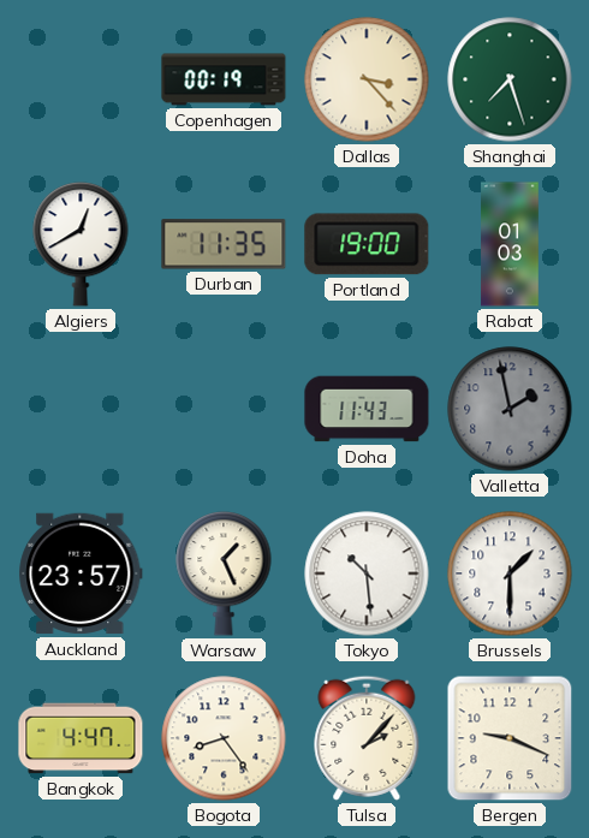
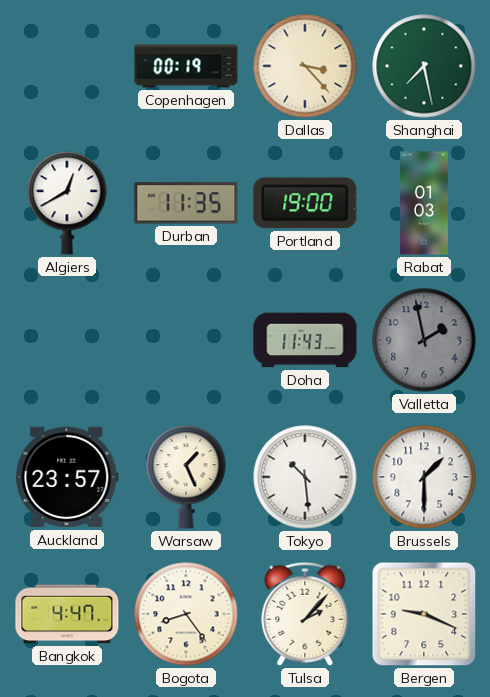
Shanghai: 7:27 -> 7:28
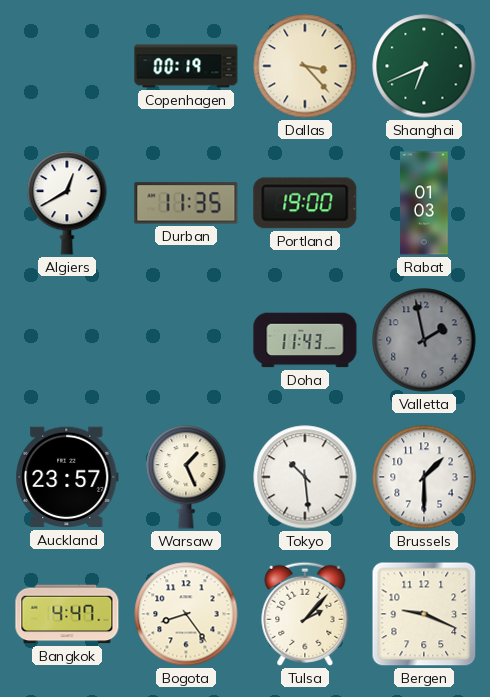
Shanghai: 7:28 -> 6:41
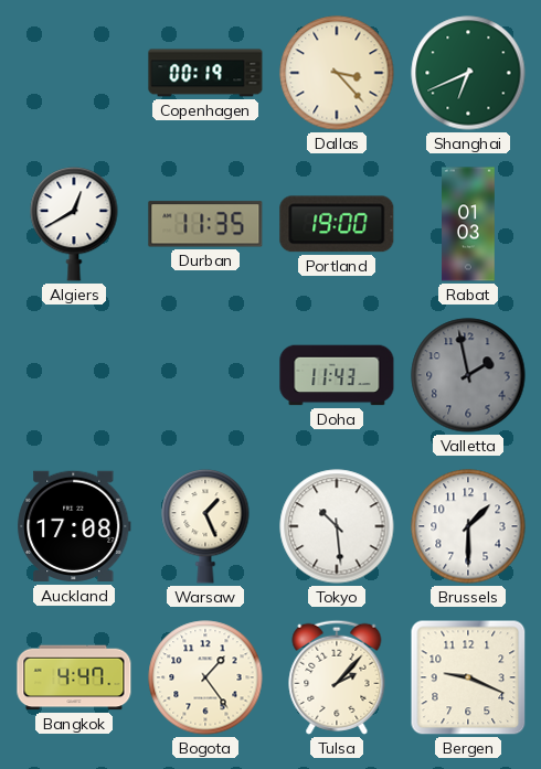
Auckland: 23:57 -> 17:08
Bogota: 8:24 -> 1:24
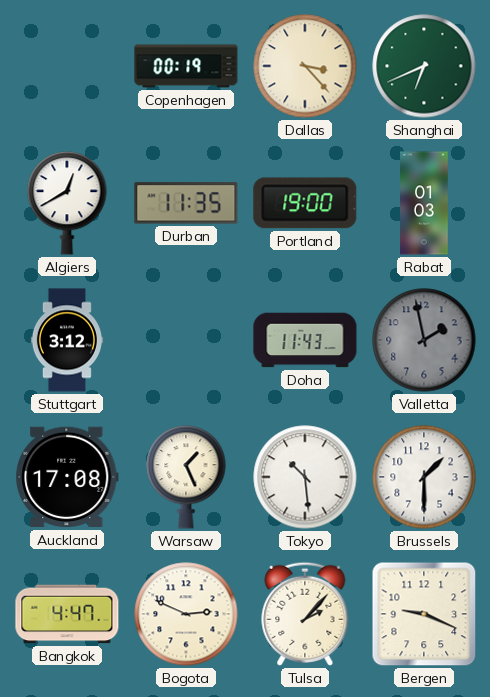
Stuttgart: none -> 3:12
Bogota: 1:24 -> 2:49
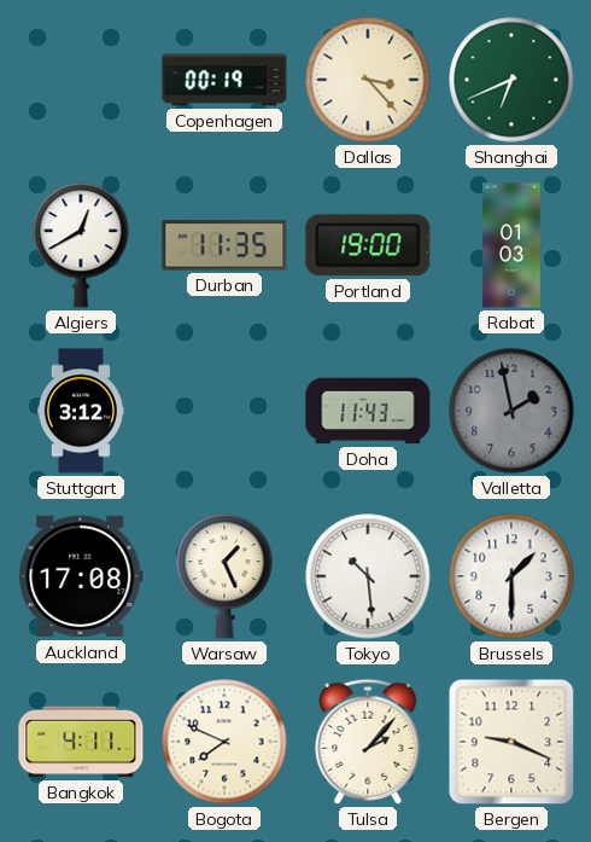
Bangkok: 4:47 -> 4:11
Bogota: 2:49 -> 7:49
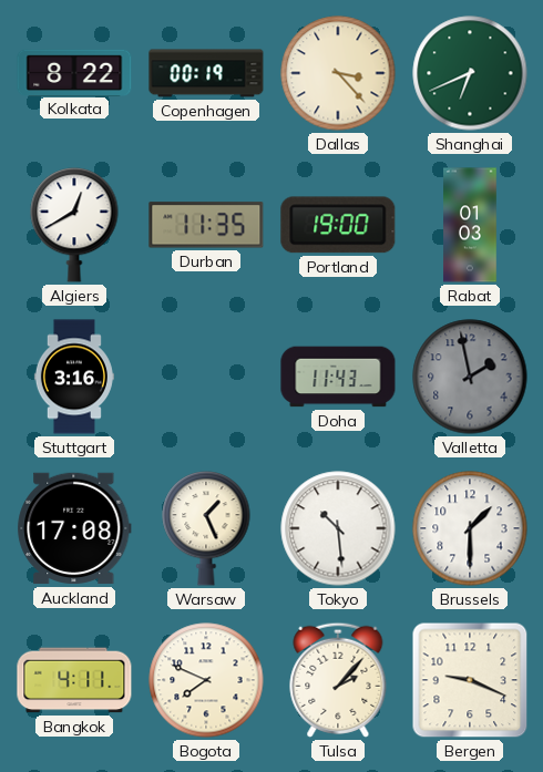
Kolkata: none -> 8:22
Stuttgart: 3:12 -> 3:16
